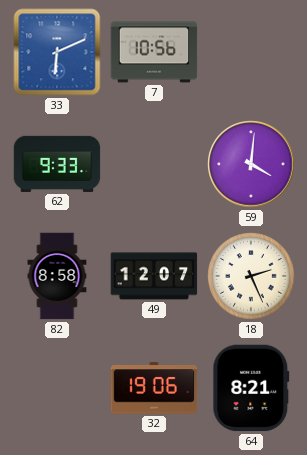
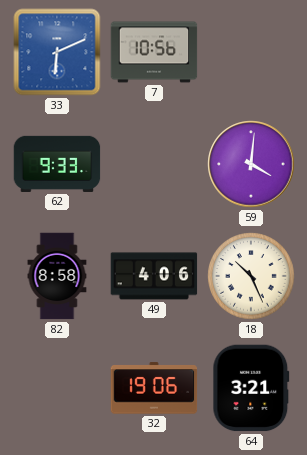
49: 12:07 -> 4:06
18: 2:26 -> 10:26
64: 8:21 -> 3:21
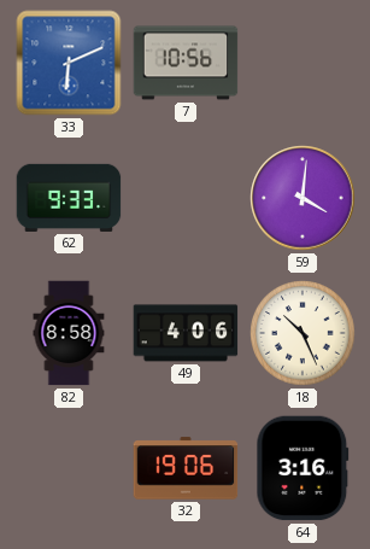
64: 3:21 -> 3:16
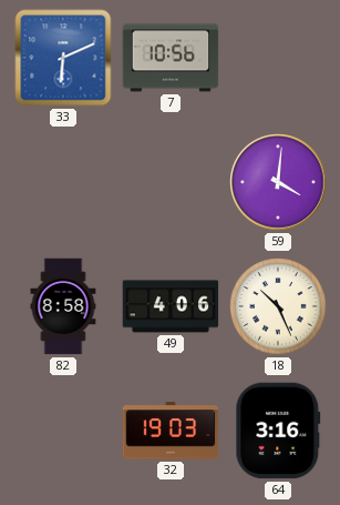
62: 9:33 -> none
32: 19:06 -> 19:03
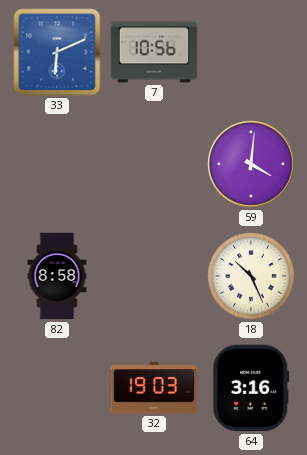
49: 4:06 -> none
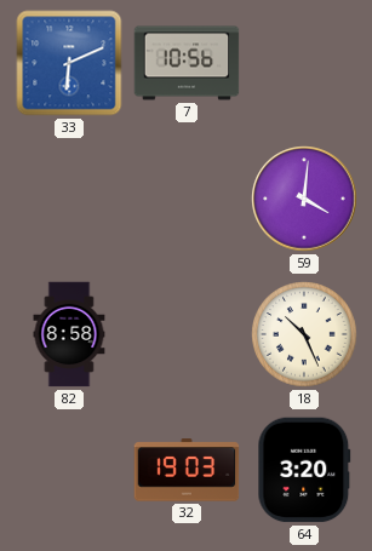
64: 3:16 -> 3:20
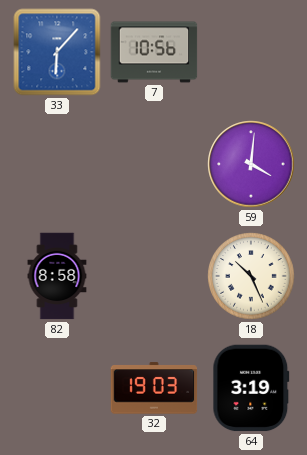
33: 6:11 -> 6:07
64: 3:20 -> 3:19
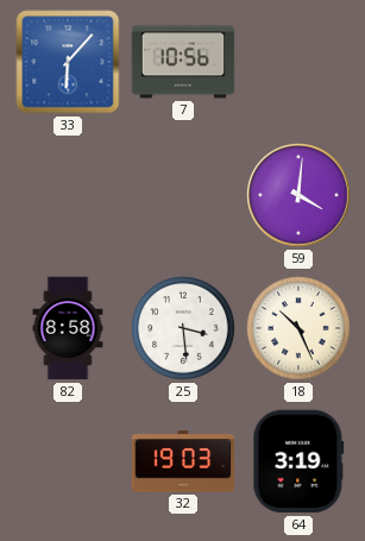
25: none -> 3:29
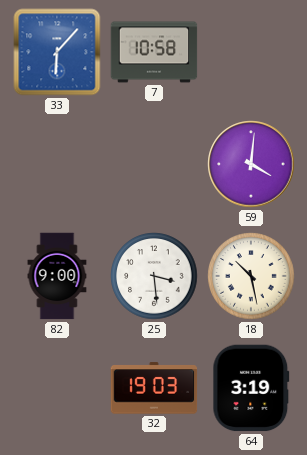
7: 10:56 -> 10:58
82: 8:58 -> 9:00
18: 10:26 -> 10:28
